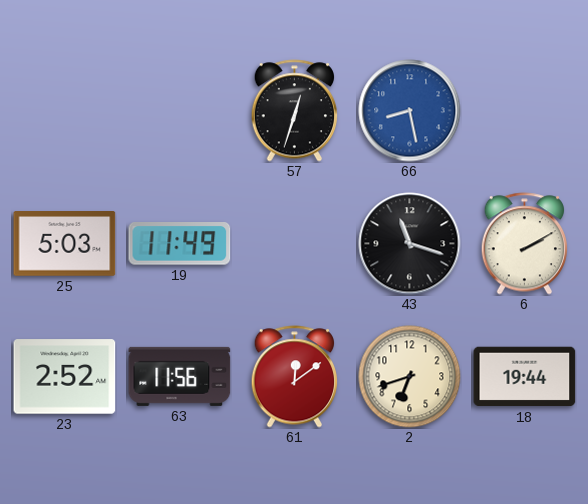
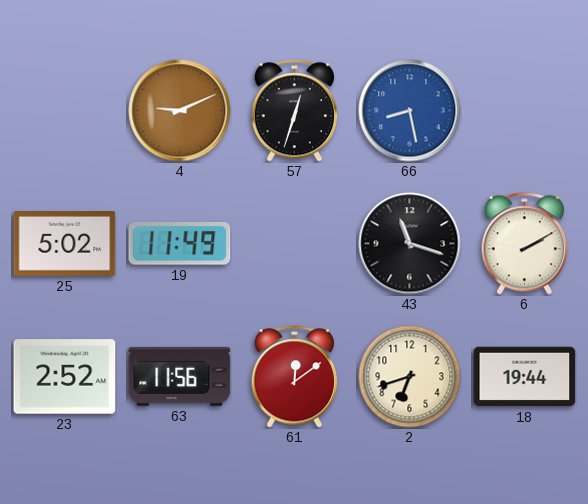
4: none -> 9:11
25: 5:03 -> 5:02
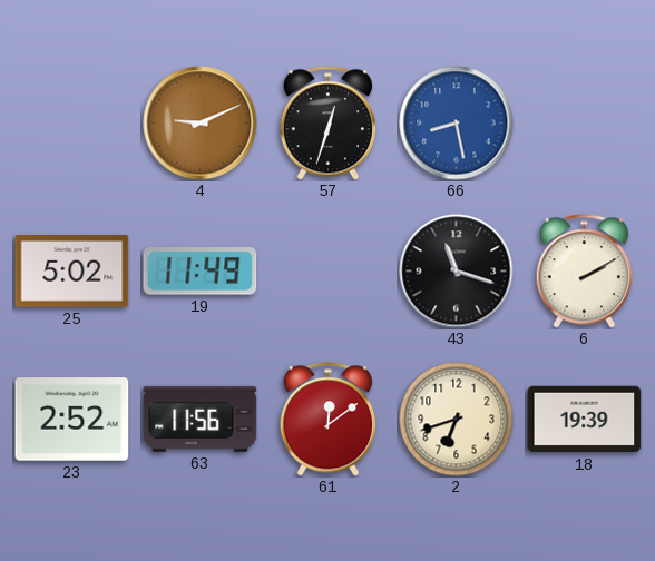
18: 19:44 -> 19:39
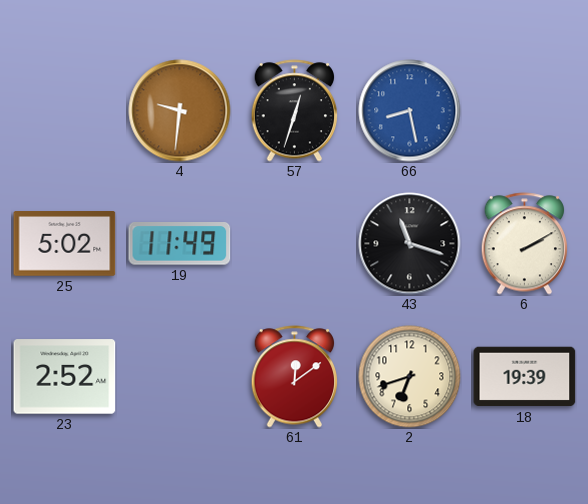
4: 9:11 -> 9:31
63: 11:56 -> none
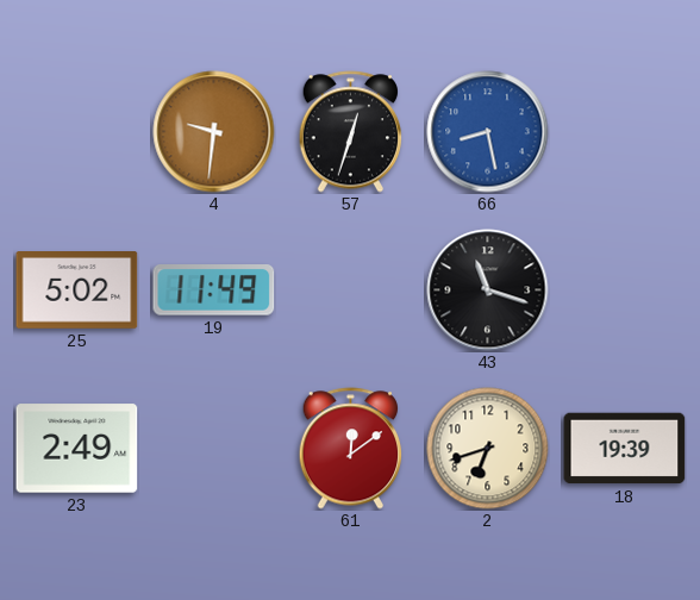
6: 2:10 -> none
23: 2:52 -> 2:49
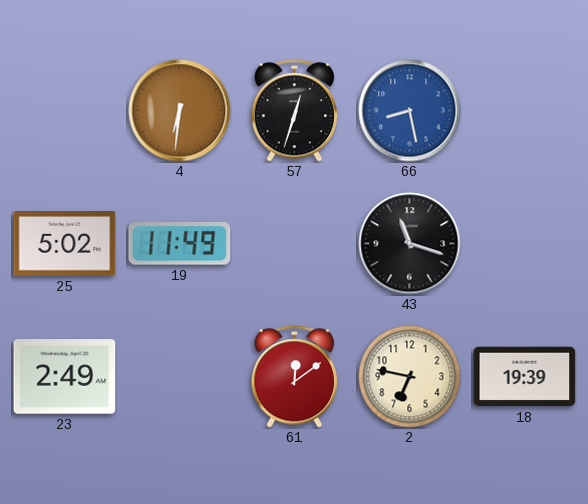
4: 9:31 -> 6:31
2: 6:42 -> 6:47
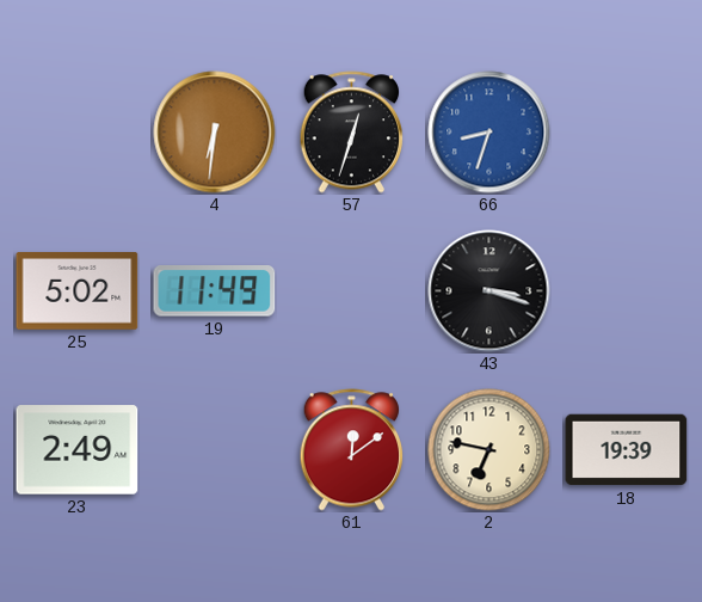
66: 8:28 -> 8:33
43: 11:18 -> 3:18
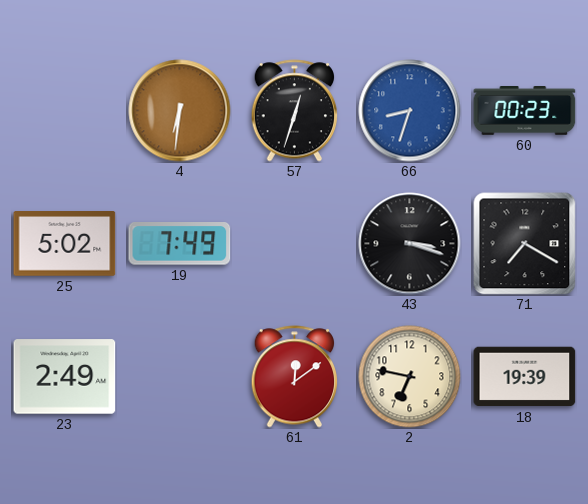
60: none -> 00:23
19: 11:49 -> 7:49
71: none -> 7:20
